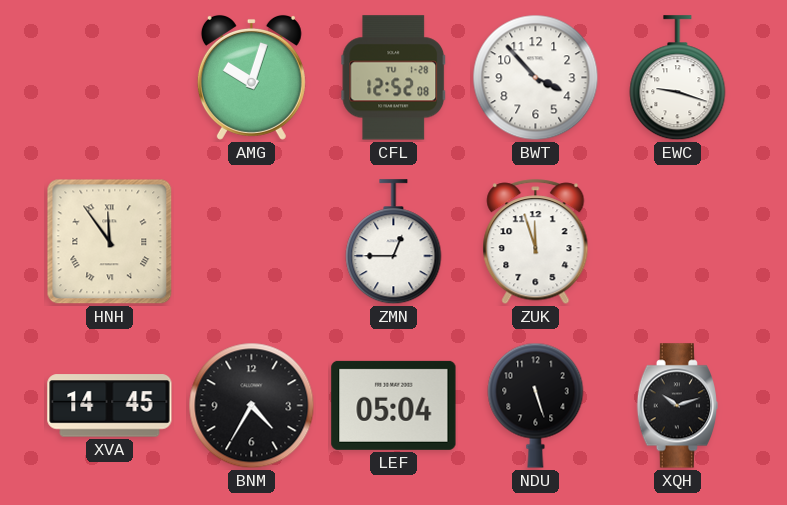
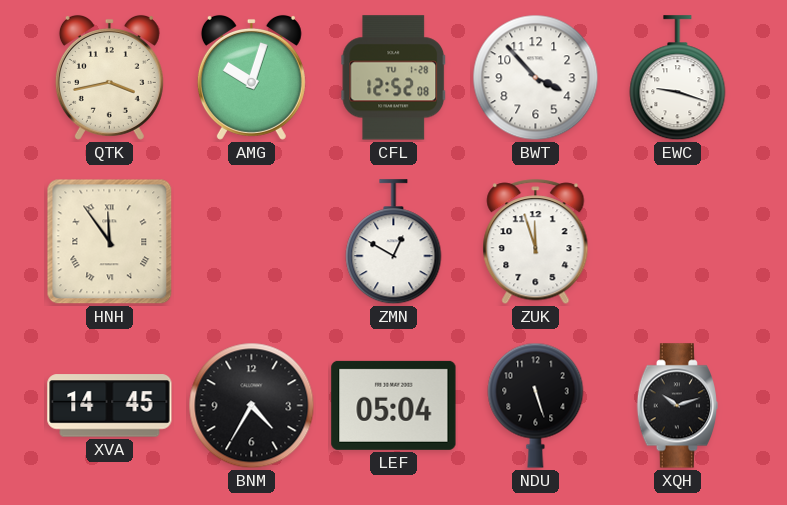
QTK: none -> 3:43
ZMN: 12:45 -> 12:50
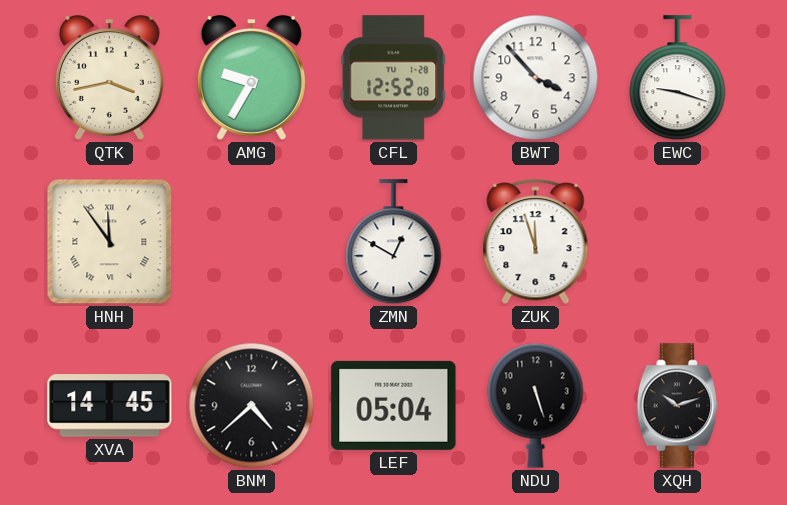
AMG: 10:03 -> 9:35
BNM: 4:35 -> 4:38
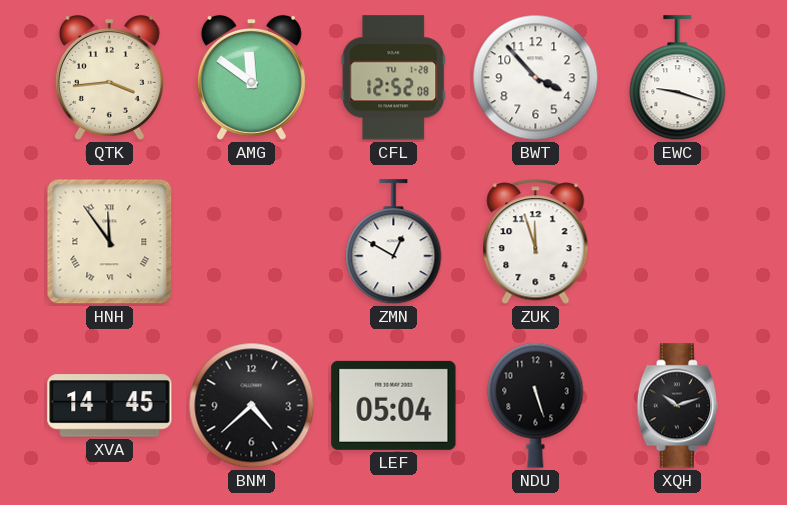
QTK: 3:43 -> 3:44
AMG: 9:35 -> 11:51
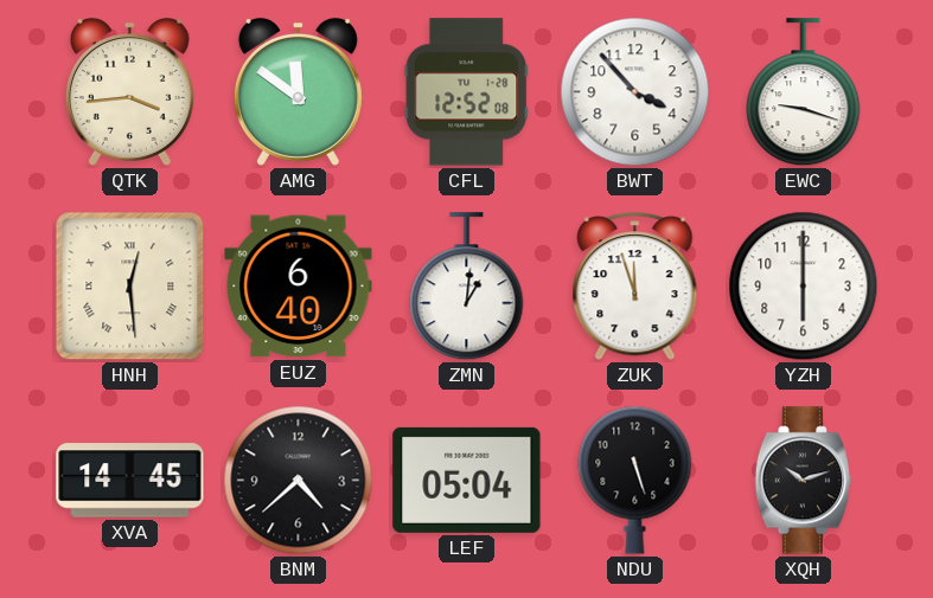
HNH: 11:54 -> 12:29
EUZ: none -> 6:40
ZMN: 12:50 -> 1:01
YZH: none -> 6:00
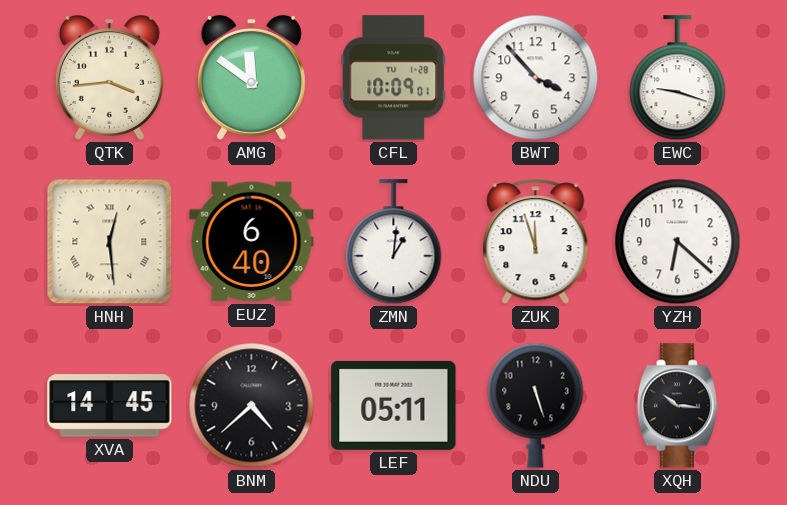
CFL: 12:52 -> 10:09
YZH: 6:00 -> 6:22
LEF: 05:04 -> 05:11
XQH: 10:12 -> 10:16
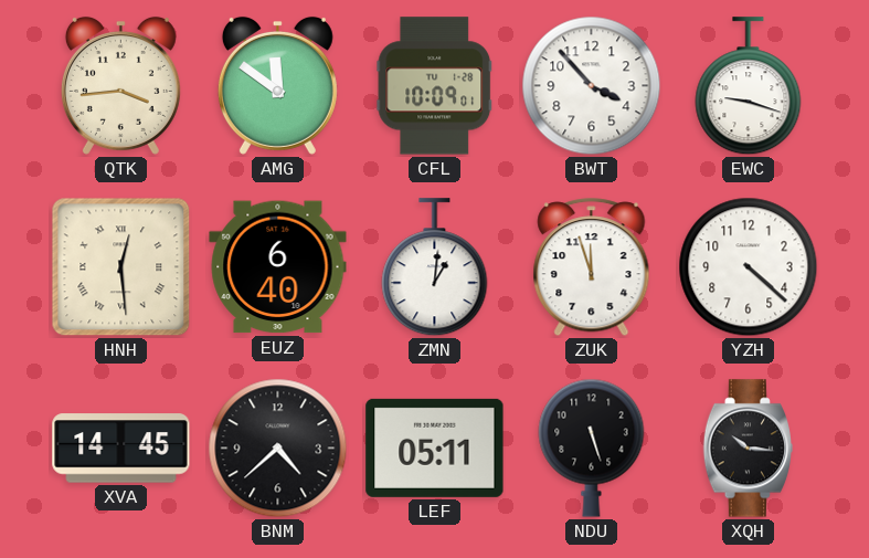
YZH: 6:22 -> 4:22
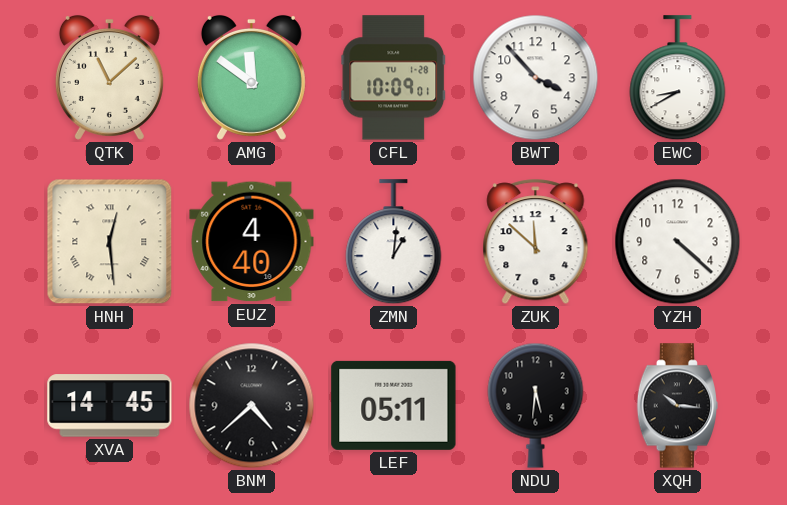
QTK: 3:44 -> 11:08
EWC: 9:18 -> 8:40
EUZ: 6:40 -> 4:40
ZUK: 11:57 -> 11:52
NDU: 5:27 -> 5:31
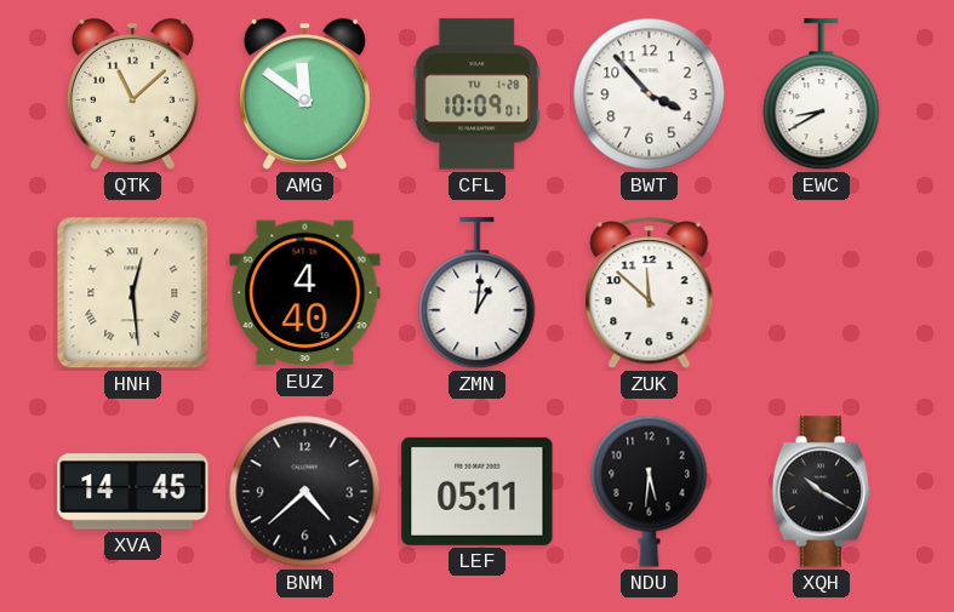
YZH: 4:22 -> none
XQH: 10:16 -> 10:20
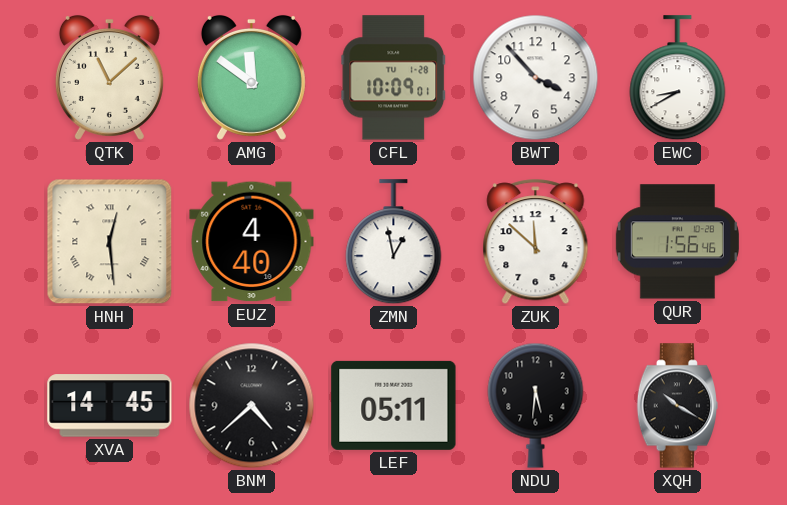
ZMN: 1:01 -> 12:58
QUR: none -> 1:56
